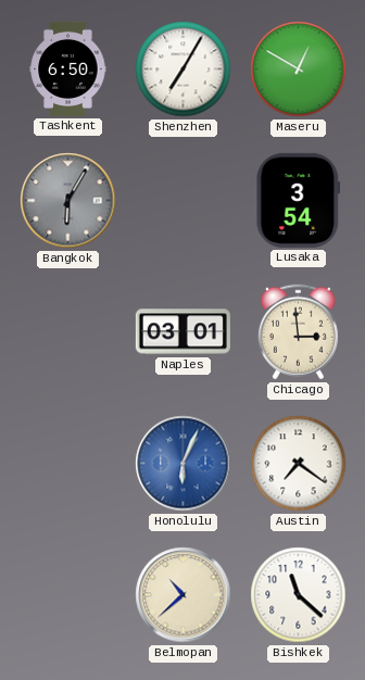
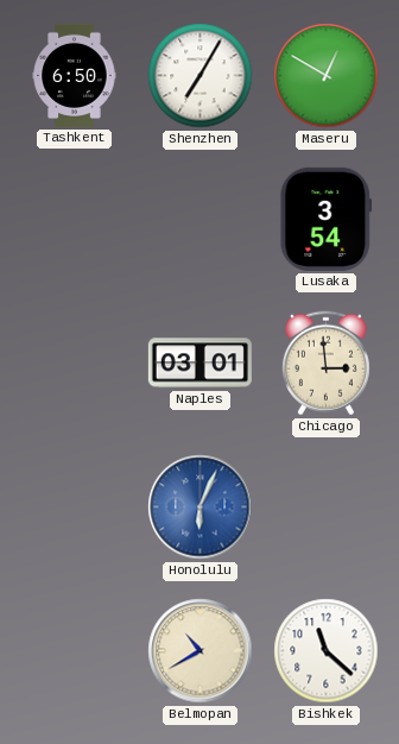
Bangkok: 6:05 -> none
Austin: 7:21 -> none
Belmopan: 10:38 -> 10:40
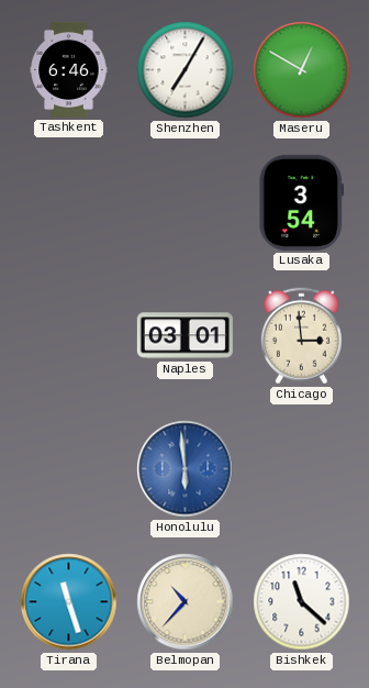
Tashkent: 6:50 -> 6:46
Honolulu: 6:04 -> 5:59
Tirana: none -> 11:27
Belmopan: 10:40 -> 10:37
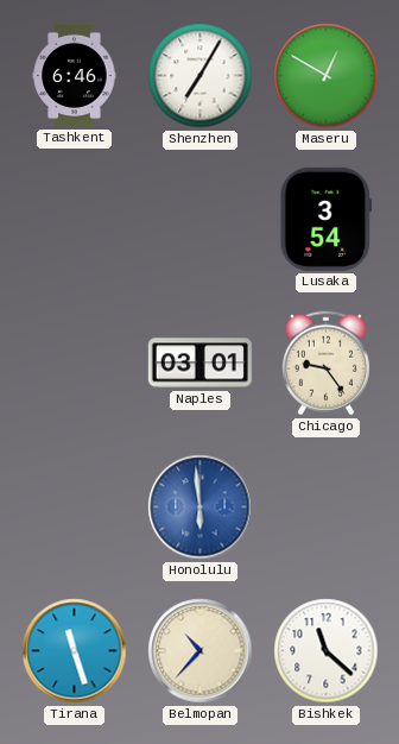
Chicago: 2:59 -> 9:24
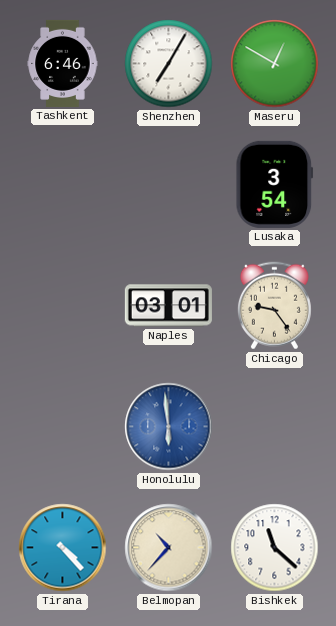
Tirana: 11:27 -> 4:23
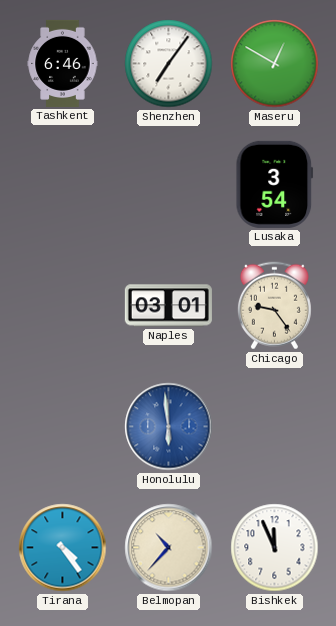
Shenzhen: 7:05 -> 7:06
Tirana: 4:23 -> 4:24
Bishkek: 11:22 -> 11:56
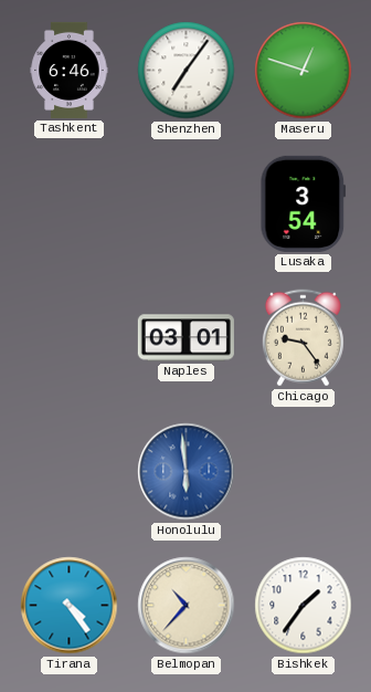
Maseru: 12:50 -> 12:48
Bishkek: 11:56 -> 1:36
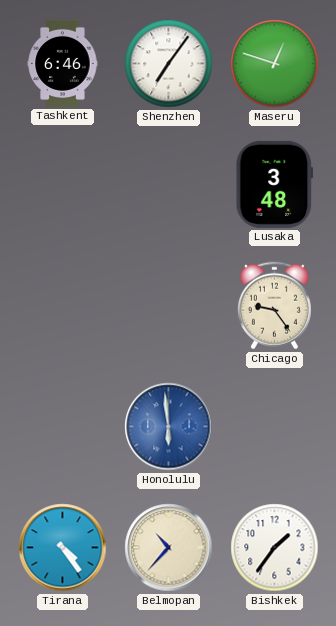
Lusaka: 3:54 -> 3:48
Naples: 03:01 -> none
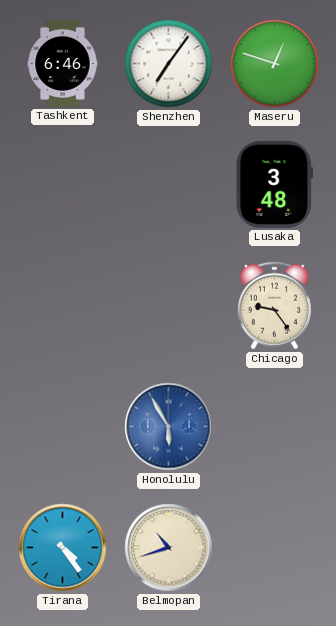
Honolulu: 5:59 -> 5:55
Belmopan: 10:37 -> 10:42
Bishkek: 1:36 -> none
